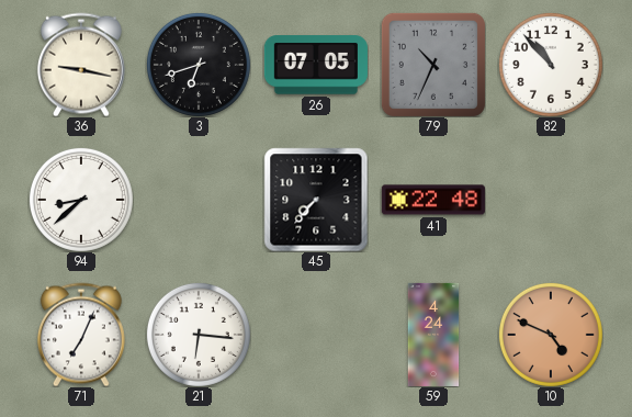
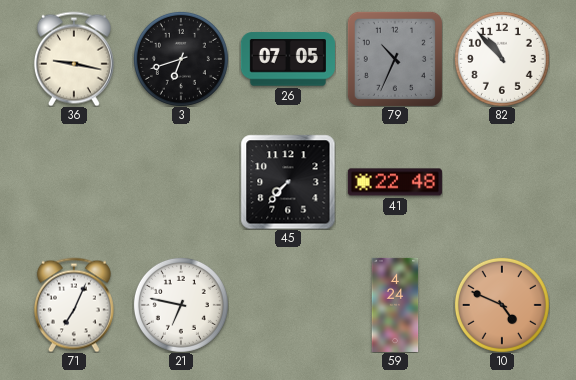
94: 8:38 -> none
21: 6:16 -> 6:47
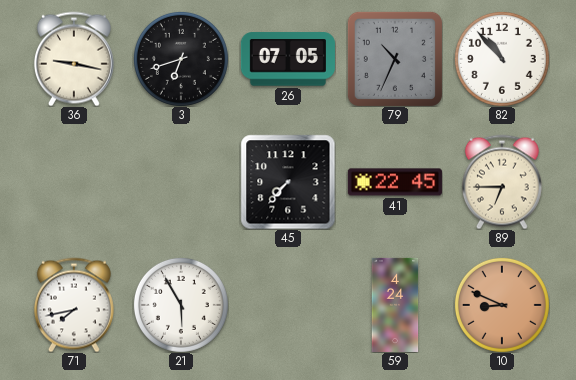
41: 22:48 -> 22:45
89: none -> 6:45
71: 7:04 -> 7:43
21: 6:47 -> 5:55
10: 4:49 -> 8:49
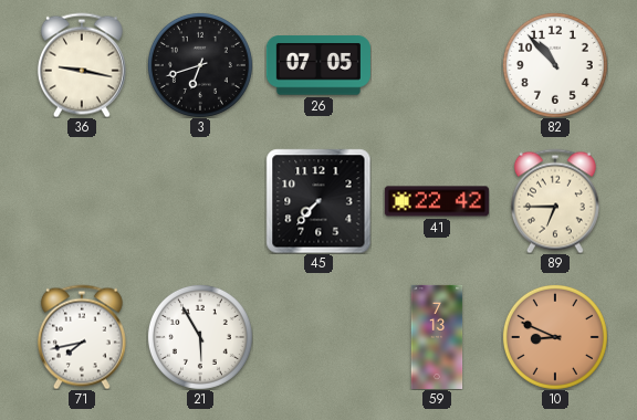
79: 10:34 -> none
41: 22:45 -> 22:42
59: 4:24 -> 7:13
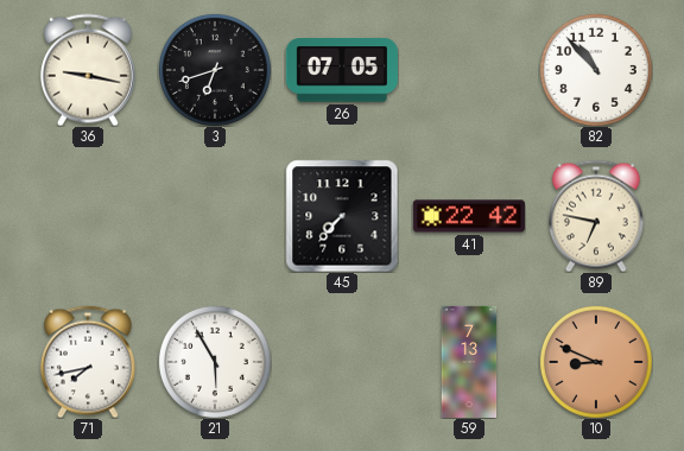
89: 6:45 -> 6:47
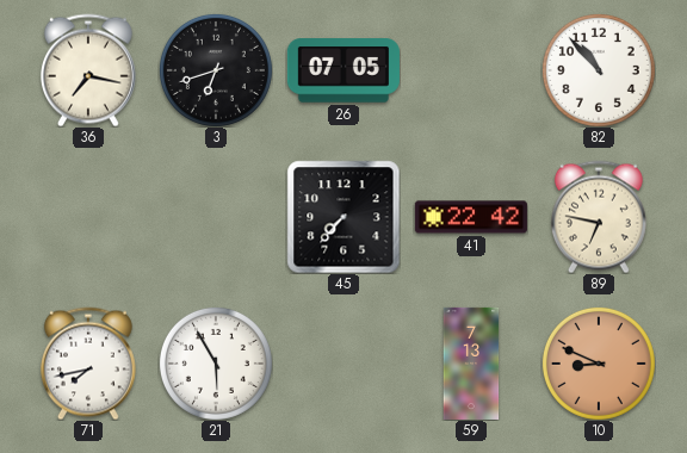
36: 9:17 -> 7:17
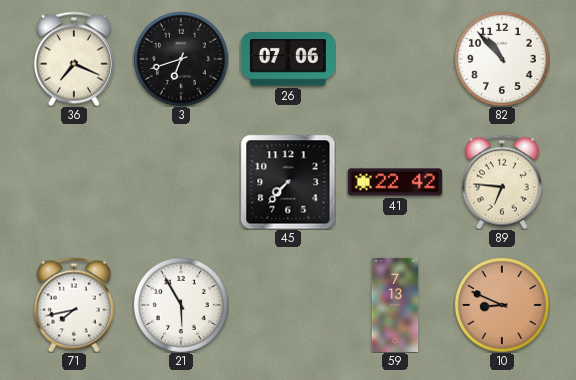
36: 7:17 -> 7:19
26: 07:05 -> 07:06
89: 6:47 -> 6:46
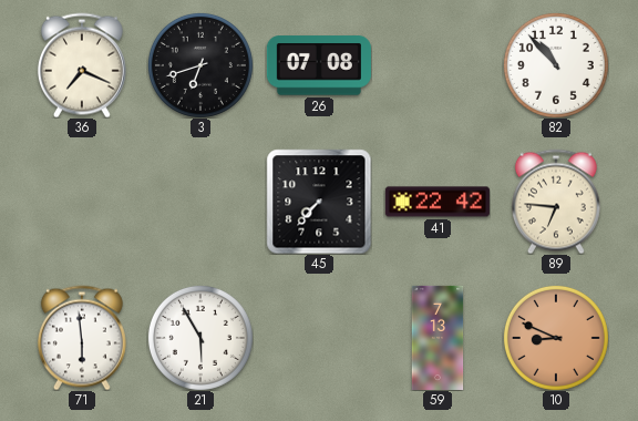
26: 07:06 -> 07:08
71: 7:43 -> 5:59
